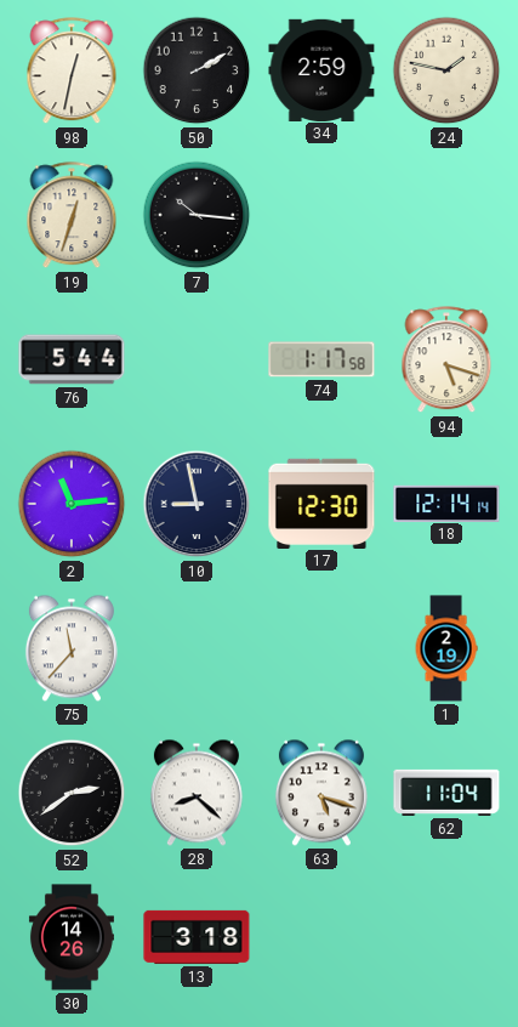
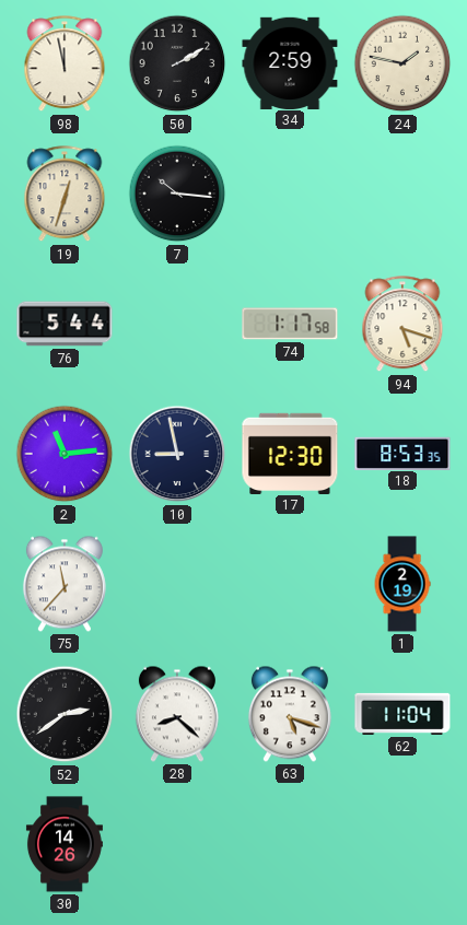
98: 12:32 -> 11:58
18: 12:14 -> 8:53
13: 3:18 -> none
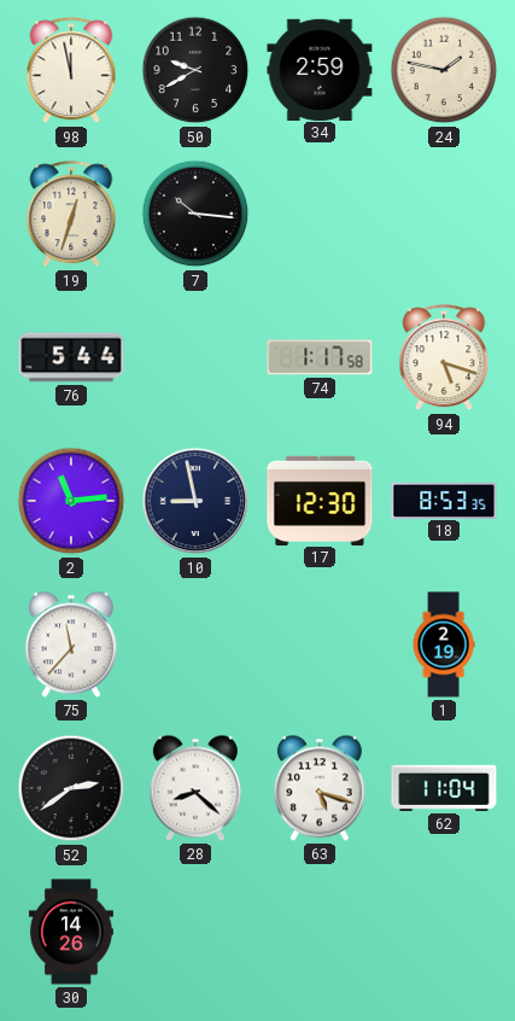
50: 2:10 -> 9:40
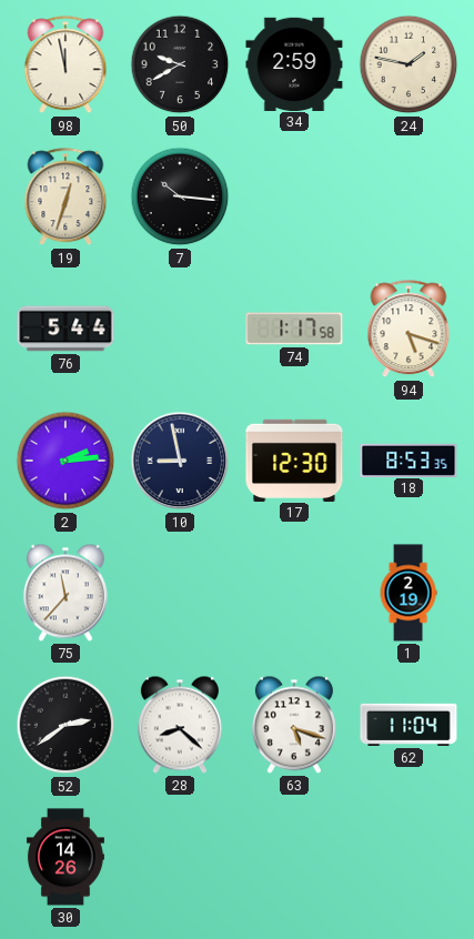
2: 11:14 -> 2:14
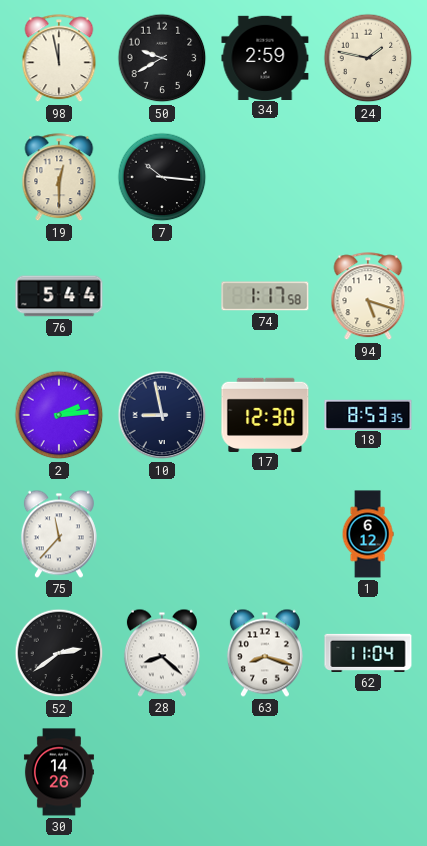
19: 12:33 -> 12:30
1: 2:19 -> 6:12
63: 5:18 -> 8:18
